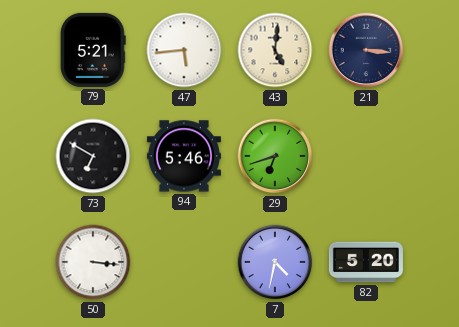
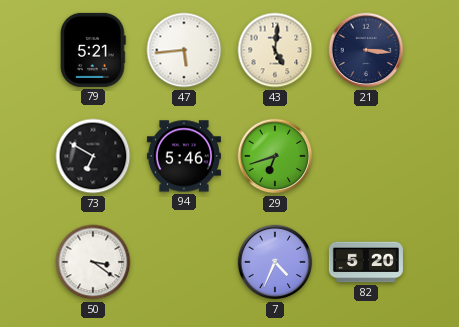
50: 3:16 -> 3:21
7: 4:32 -> 4:34
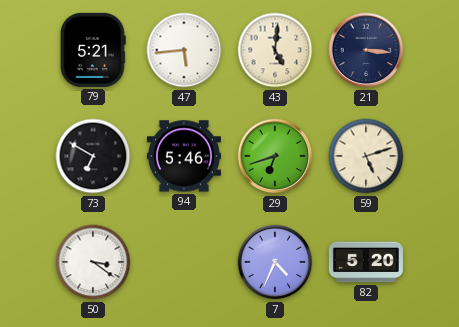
59: none -> 5:12
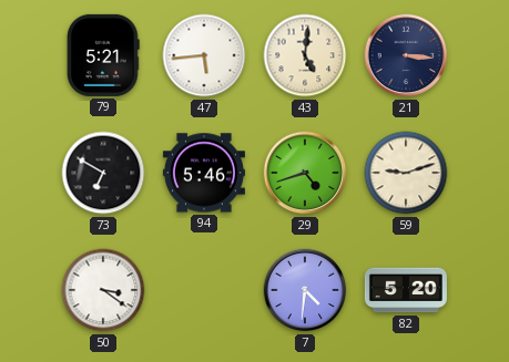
29: 6:42 -> 4:42
59: 5:12 -> 9:12
7: 4:34 -> 4:31
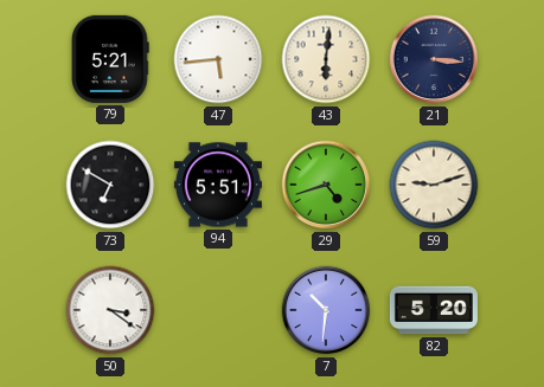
43: 5:01 -> 6:01
94: 5:46 -> 5:51
7: 4:31 -> 10:31
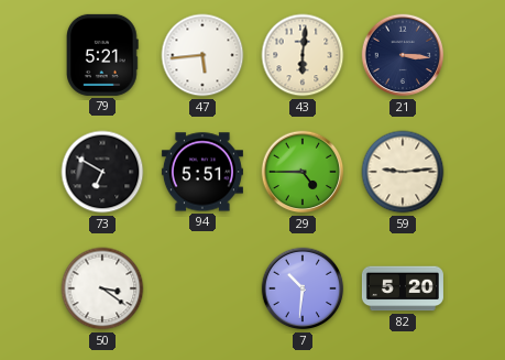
29: 4:42 -> 4:45
59: 9:12 -> 9:14
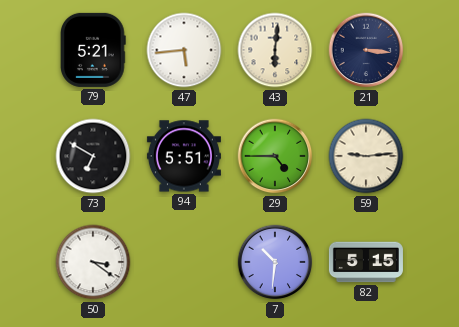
82: 5:20 -> 5:15
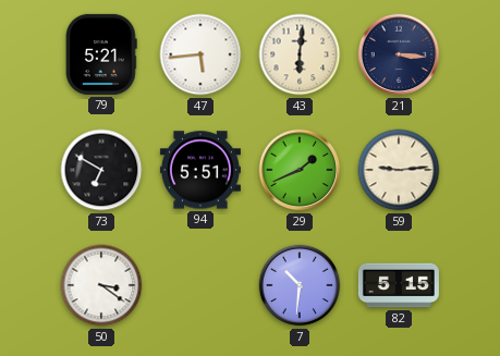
29: 4:45 -> 1:41
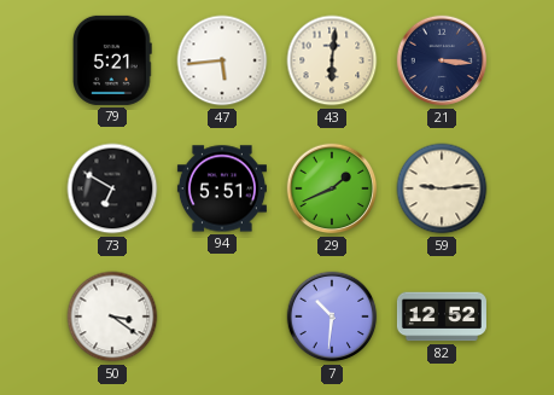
82: 5:15 -> 12:52
